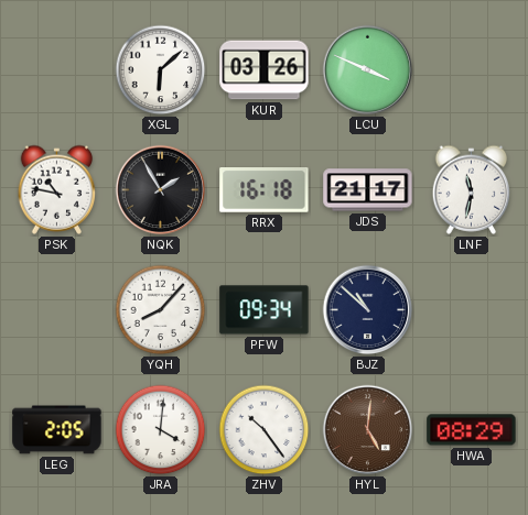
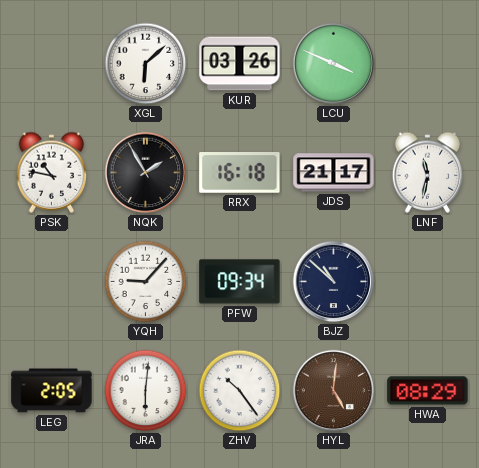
YQH: 8:07 -> 9:07
JRA: 4:01 -> 6:01
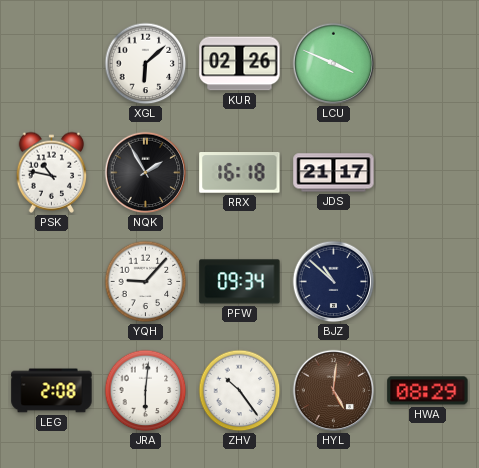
KUR: 03:26 -> 02:26
LNF: 11:32 -> none
LEG: 2:05 -> 2:08
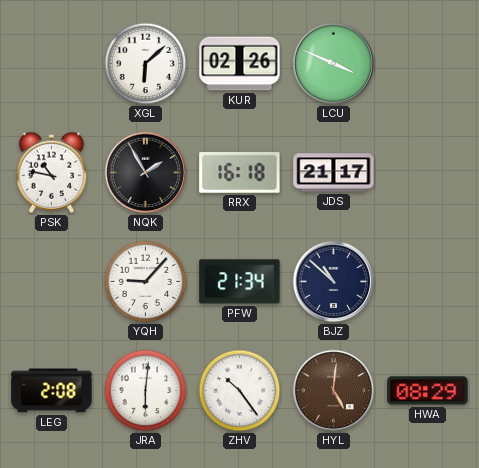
PFW: 09:34 -> 21:34
